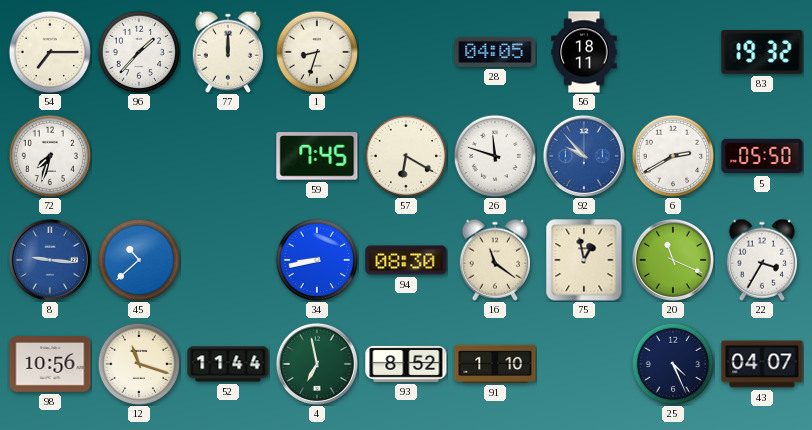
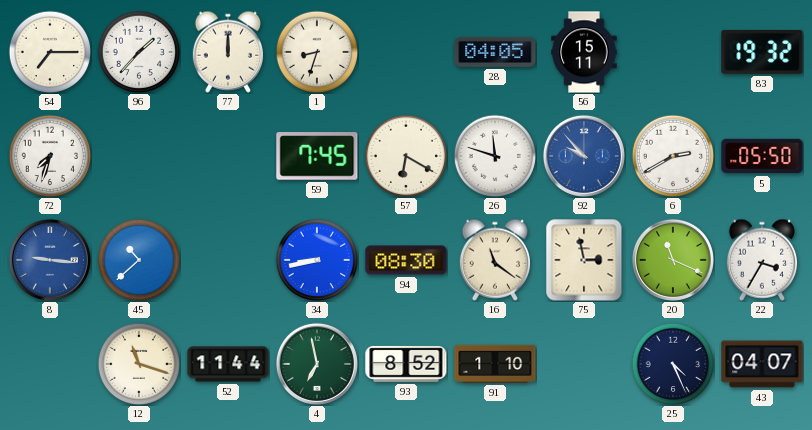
56: 18:11 -> 15:11
75: 12:58 -> 2:58
98: 10:56 -> none
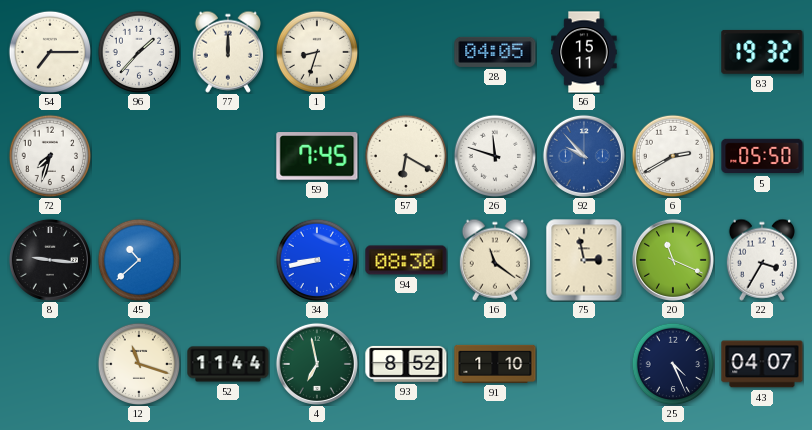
8 dial: blue -> black
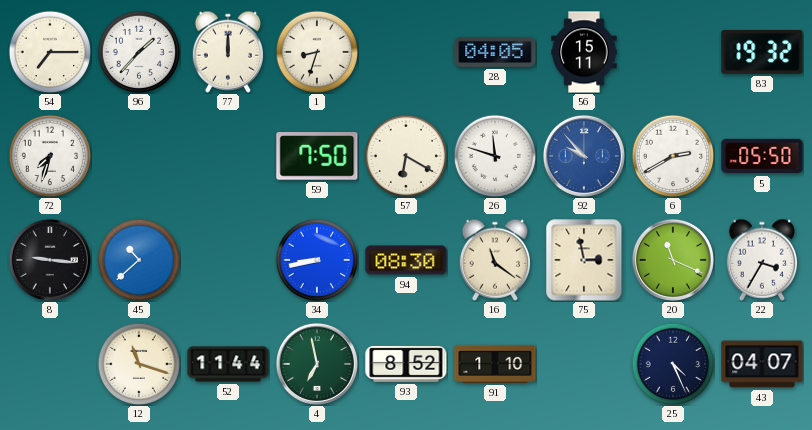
59: 7:45 -> 7:50
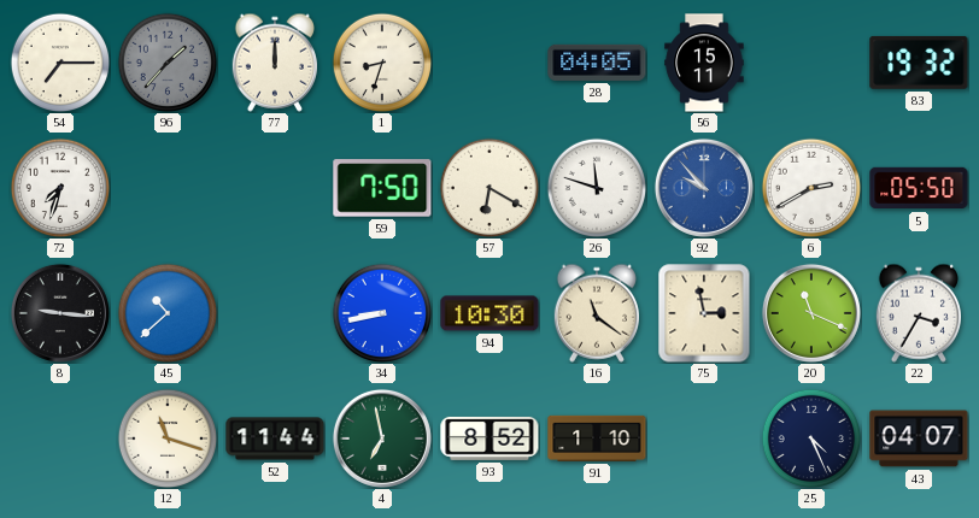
96 dial: white -> grey
94: 08:30 -> 10:30
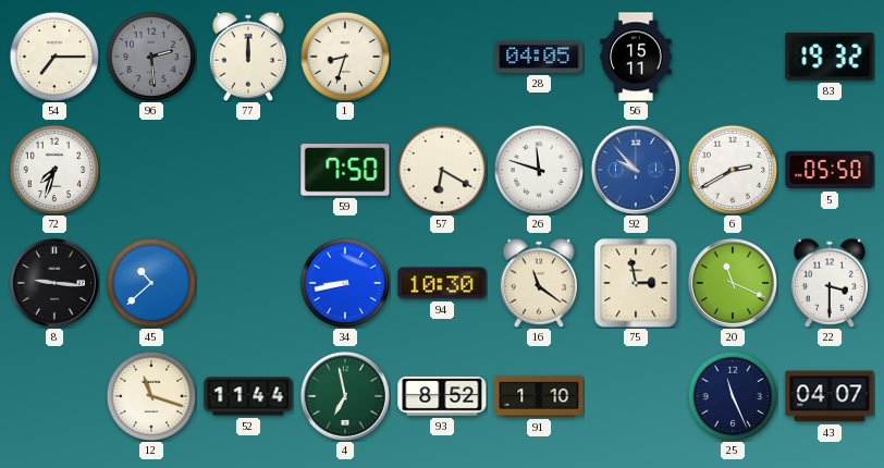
96: 1:37 -> 2:29
22: 3:35 -> 3:30
25: 4:26 -> 11:26
